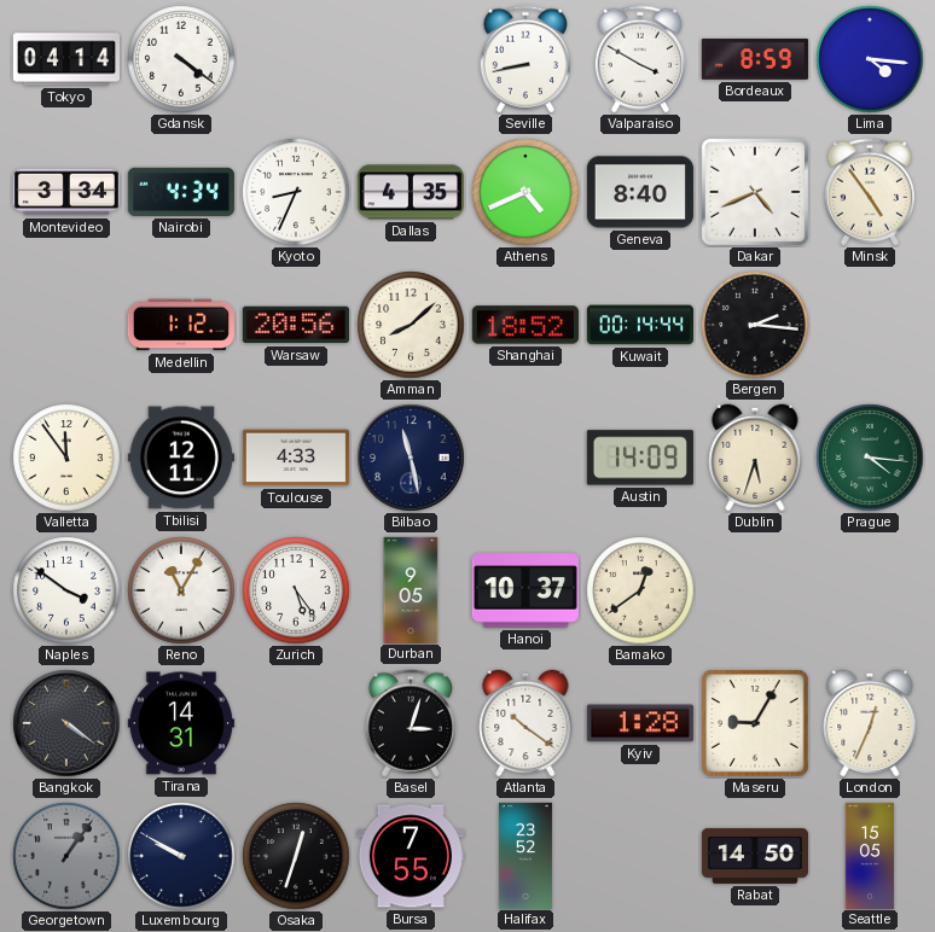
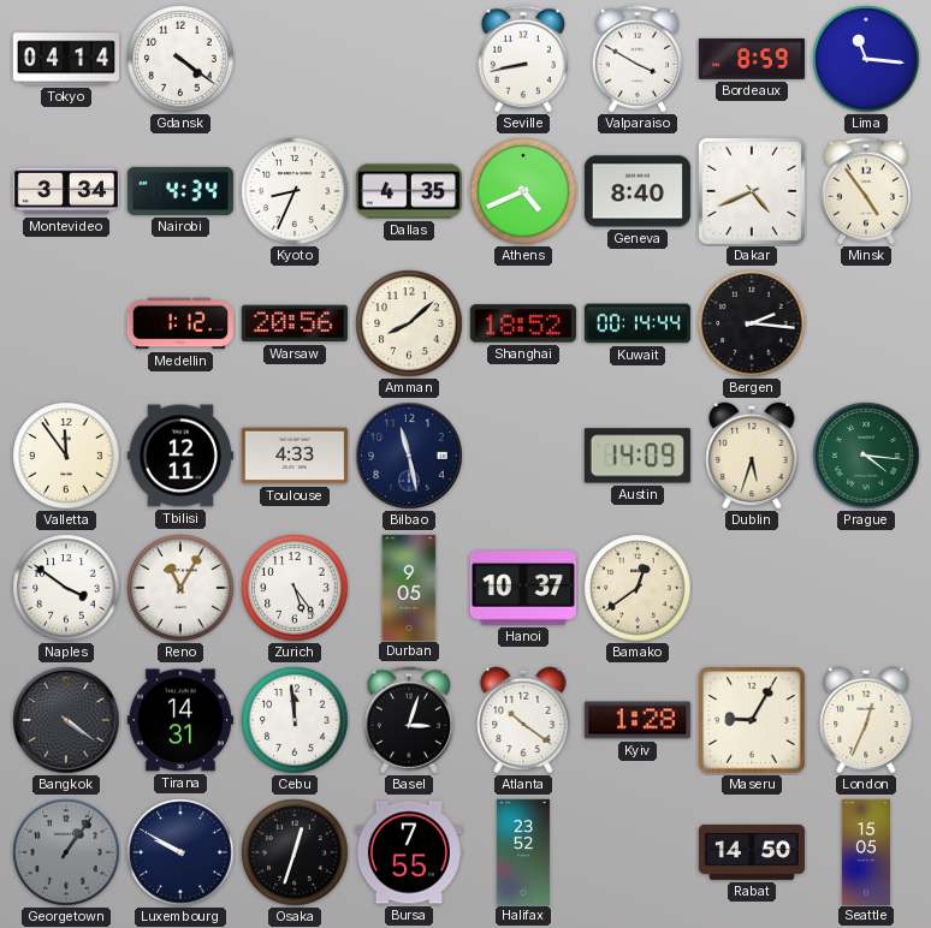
Lima: 4:16 -> 11:16
Cebu: none -> 11:59
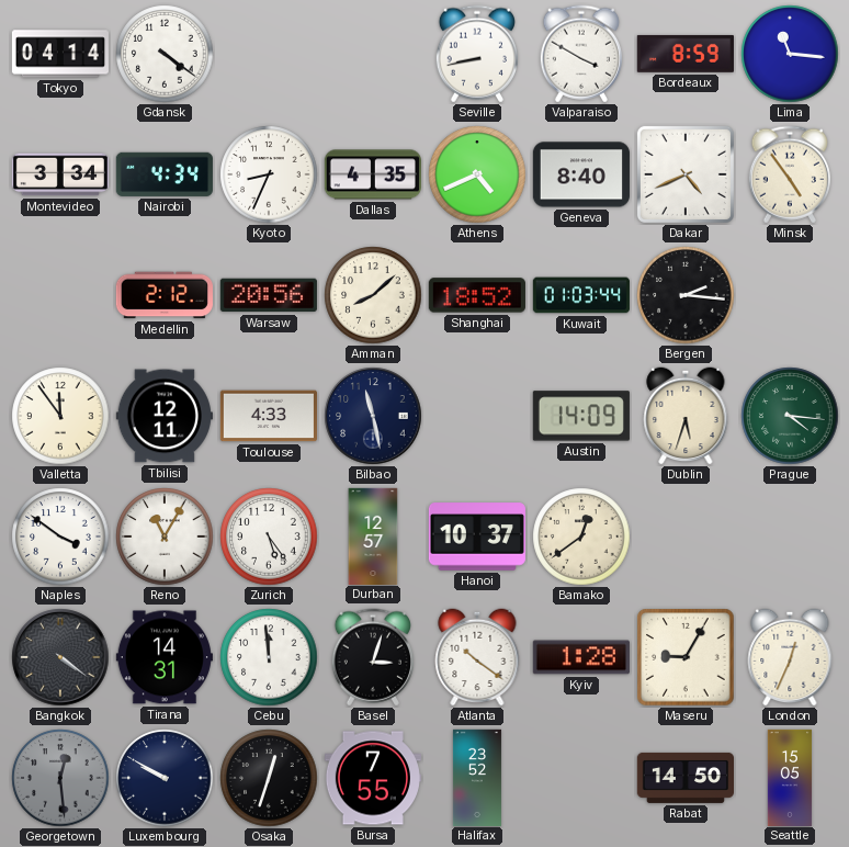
Medellin: 1:12 -> 2:12
Kuwait: 00:14 -> 01:03
Durban: 9:05 -> 12:57
Georgetown: 1:06 -> 12:29
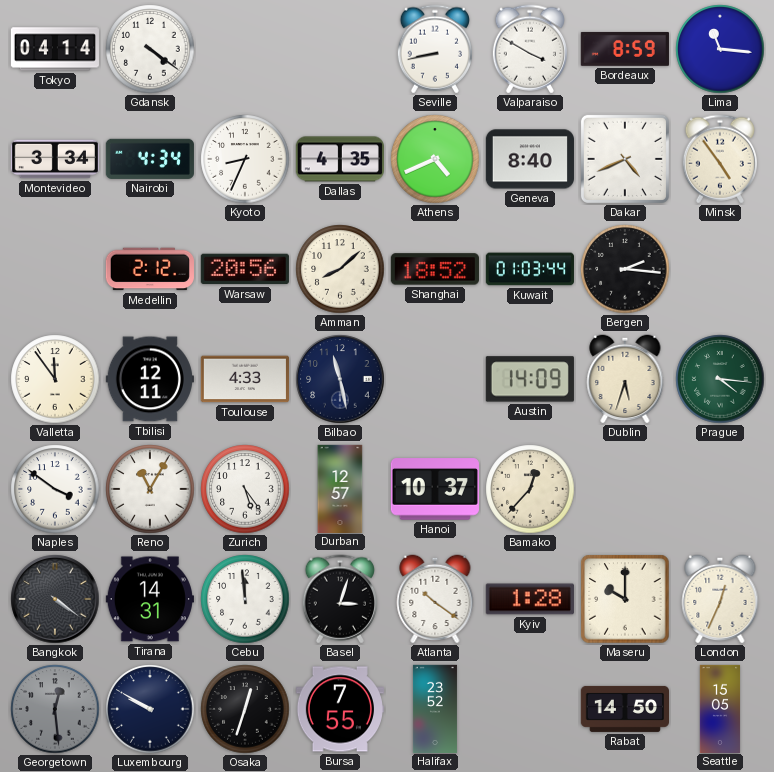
Bamako: 12:39 -> 12:37
Maseru: 9:05 -> 10:00
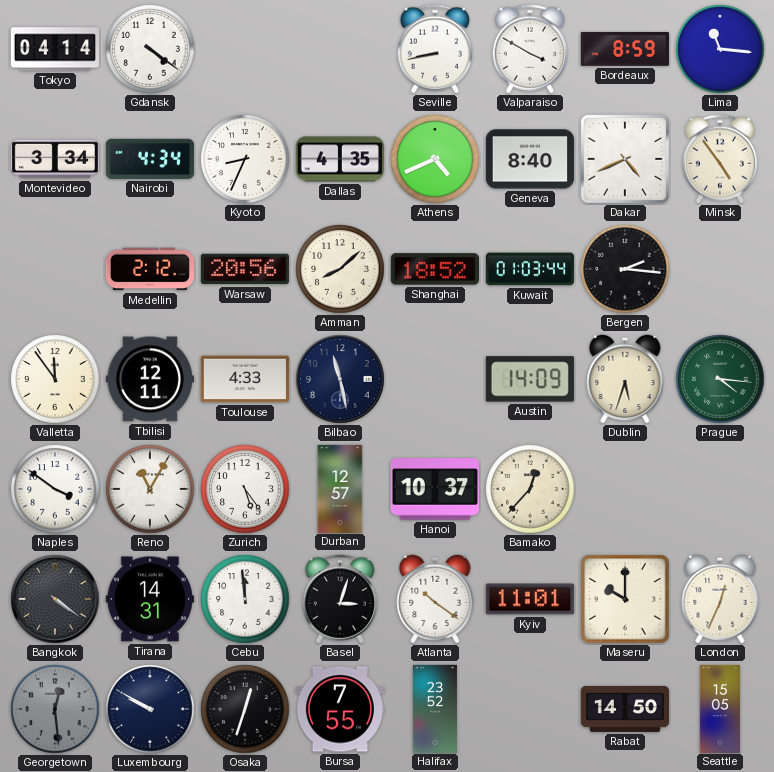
Kyiv: 1:28 -> 11:01
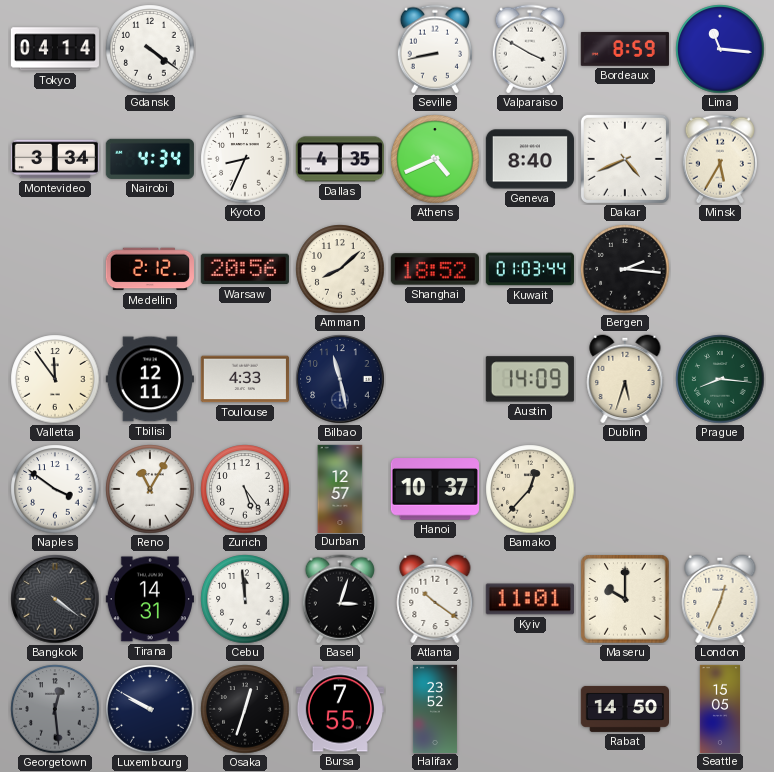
Minsk: 4:54 -> 5:35
Prague: 4:16 -> 8:16
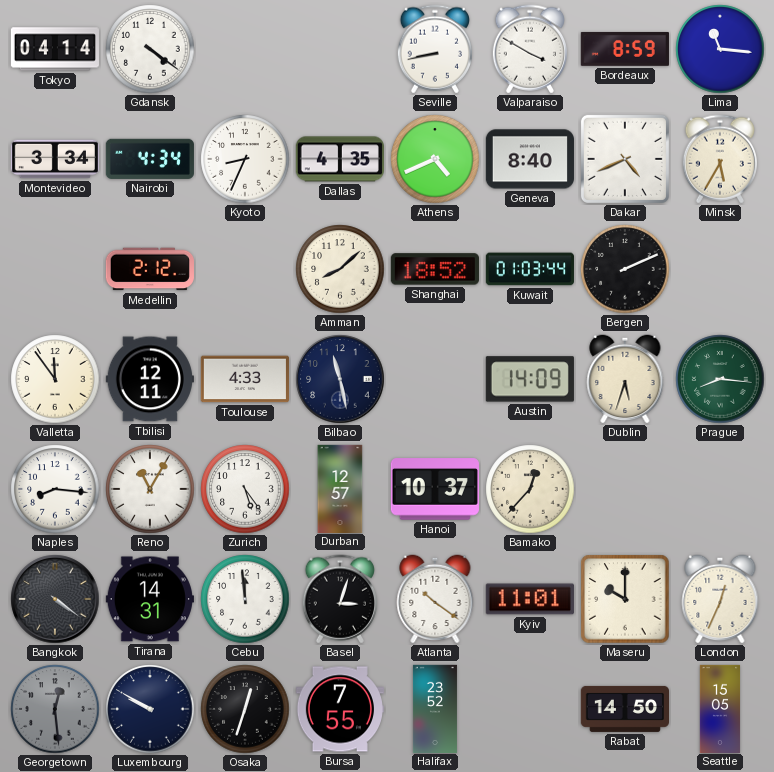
Warsaw: 20:56 -> none
Bergen: 2:16 -> 2:11
Naples: 3:51 -> 8:16
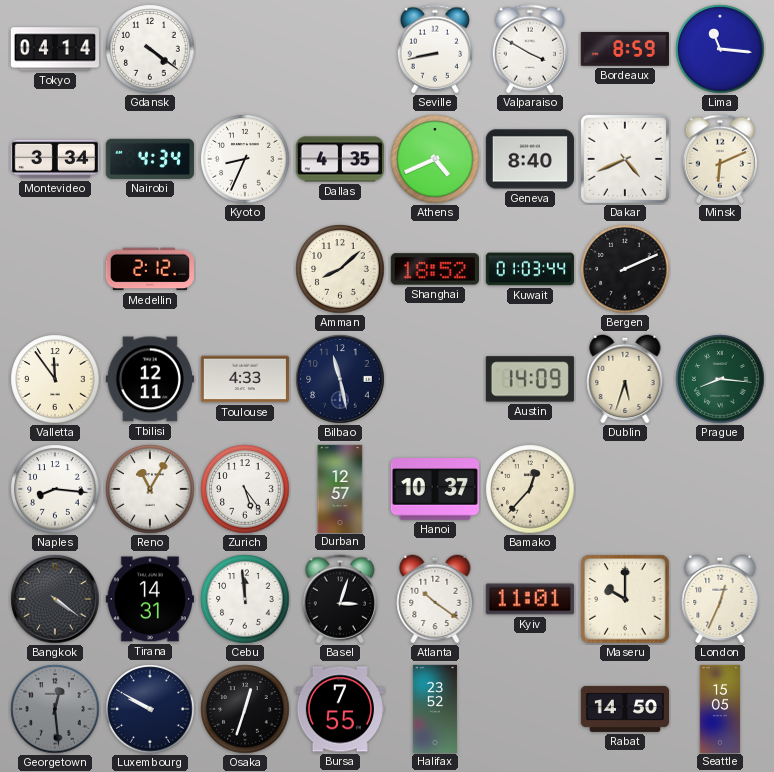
Minsk: 5:35 -> 6:11
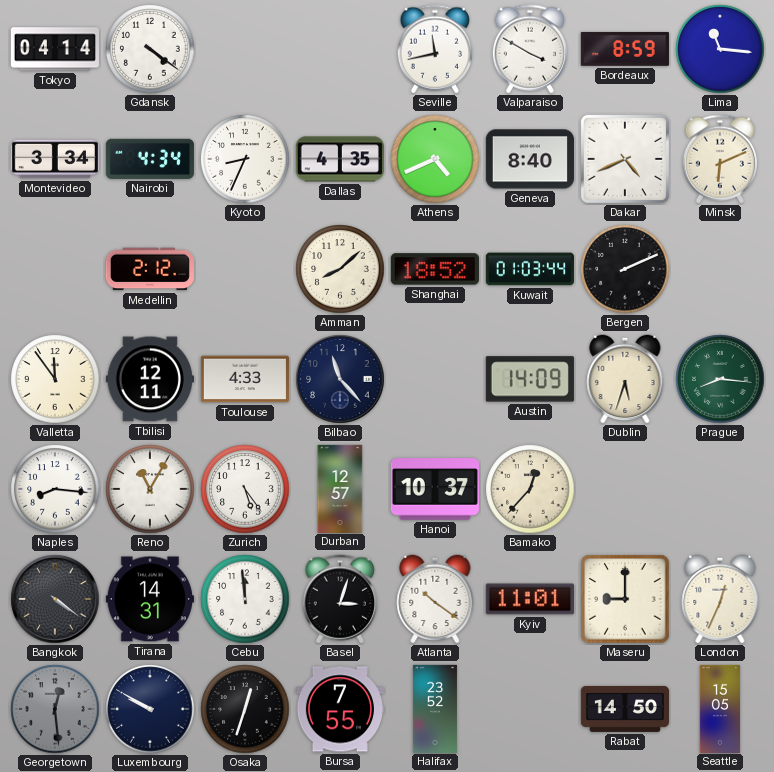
Seville: 8:43 -> 11:43
Bilbao: 11:28 -> 11:23
Maseru: 10:00 -> 9:00
